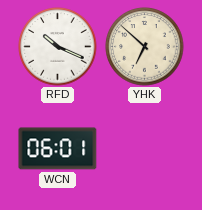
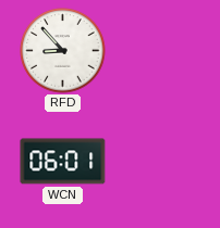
RFD: 10:19 -> 8:53
YHK: 6:52 -> none
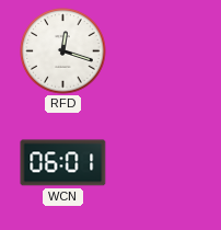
RFD: 8:53 -> 12:18
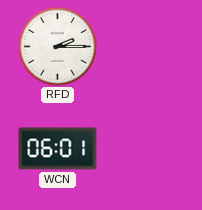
RFD: 12:18 -> 2:15
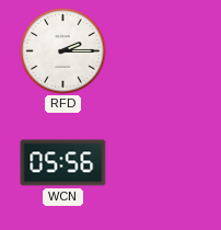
WCN: 06:01 -> 05:56
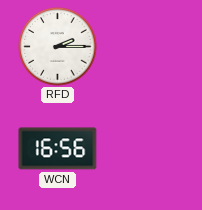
WCN: 05:56 -> 16:56
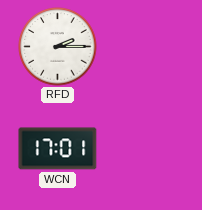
WCN: 16:56 -> 17:01
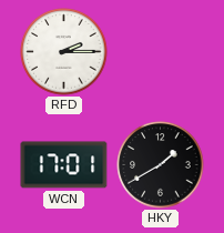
HKY: none -> 1:40
